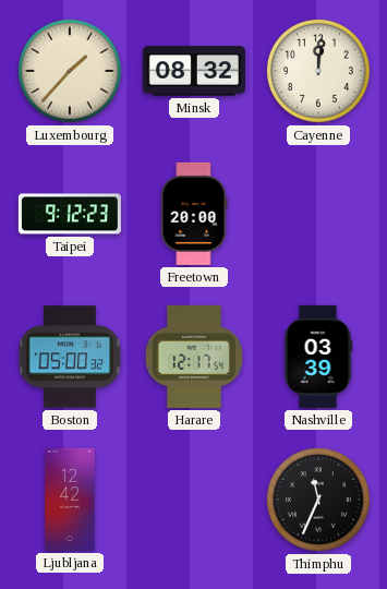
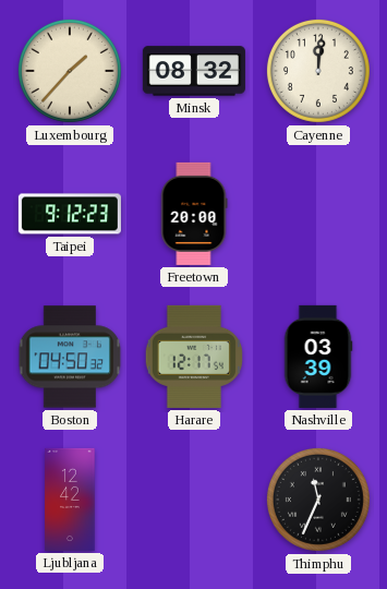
Boston: 05:00 -> 04:50
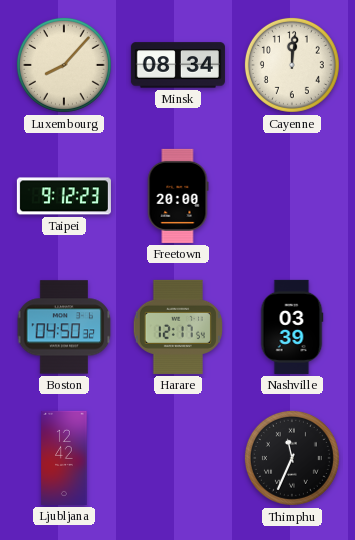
Luxembourg: 1:37 -> 8:07
Minsk: 08:32 -> 08:34
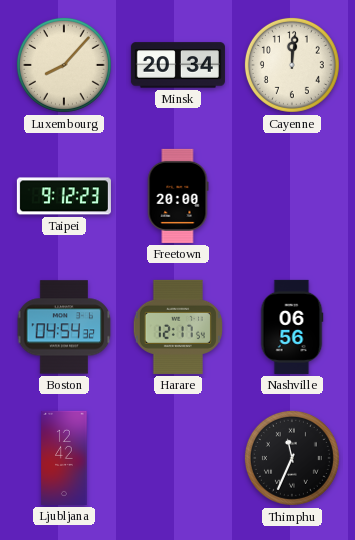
Minsk: 08:34 -> 20:34
Boston: 04:50 -> 04:54
Nashville: 03:39 -> 06:56
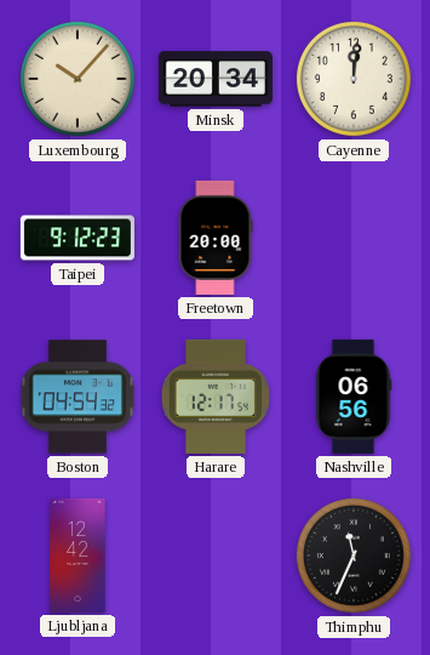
Luxembourg: 8:07 -> 10:07
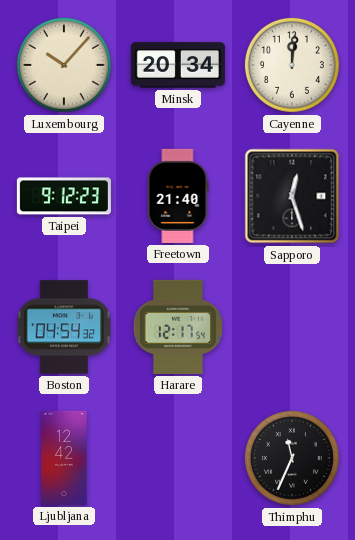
Freetown: 20:00 -> 21:40
Sapporo: none -> 12:27
Nashville: 06:56 -> none
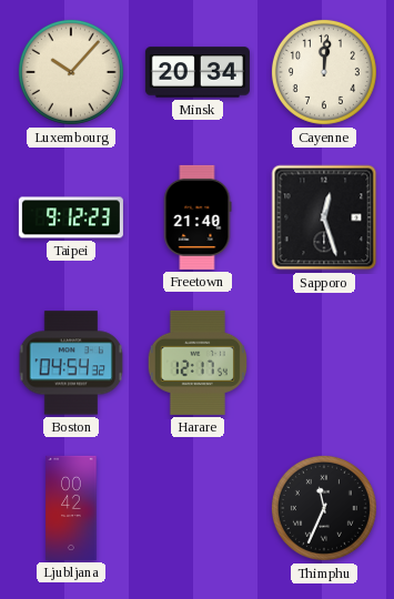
Ljubljana: 12:42 -> 00:42
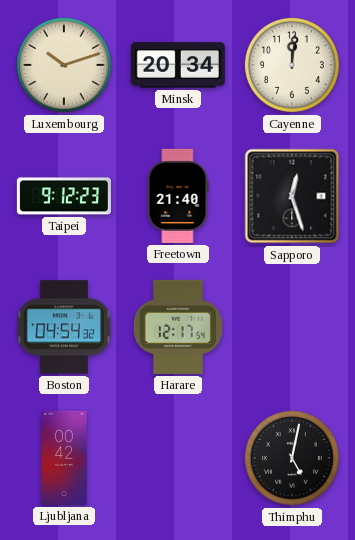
Luxembourg: 10:07 -> 10:12
Thimphu: 11:34 -> 5:02
